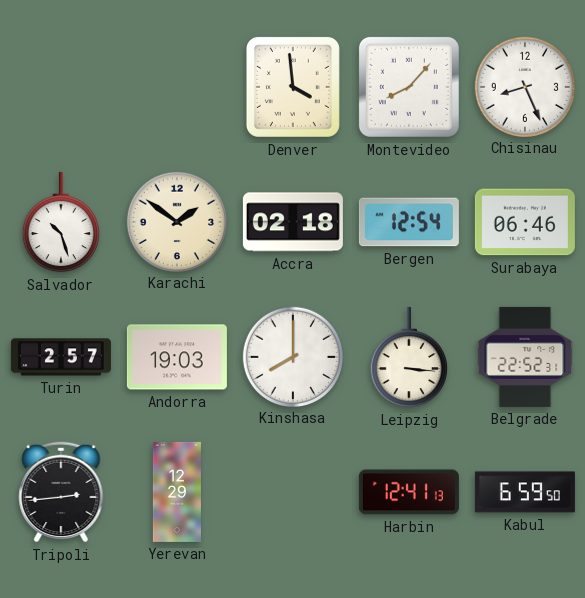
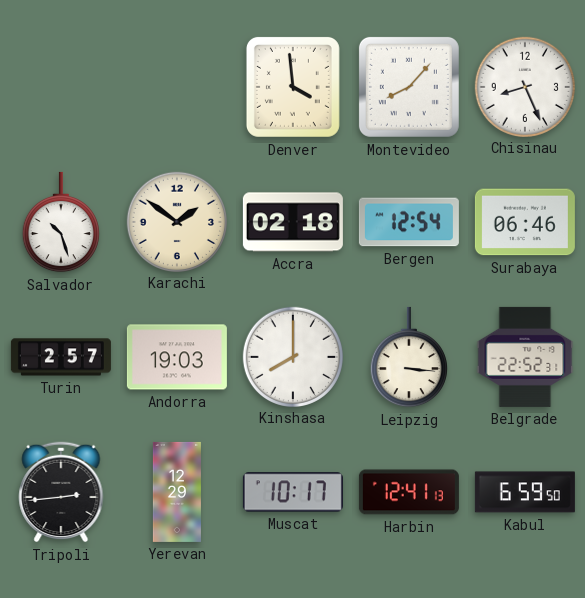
Muscat: none -> 10:17
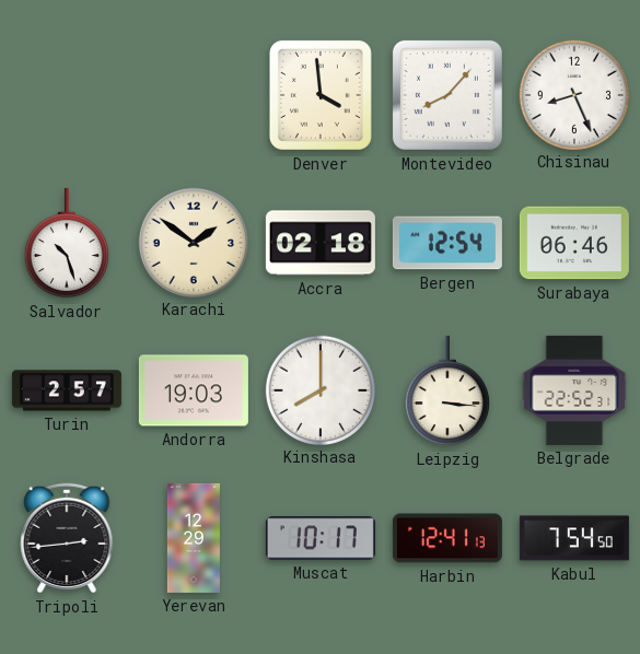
Kabul: 6:59 -> 7:54
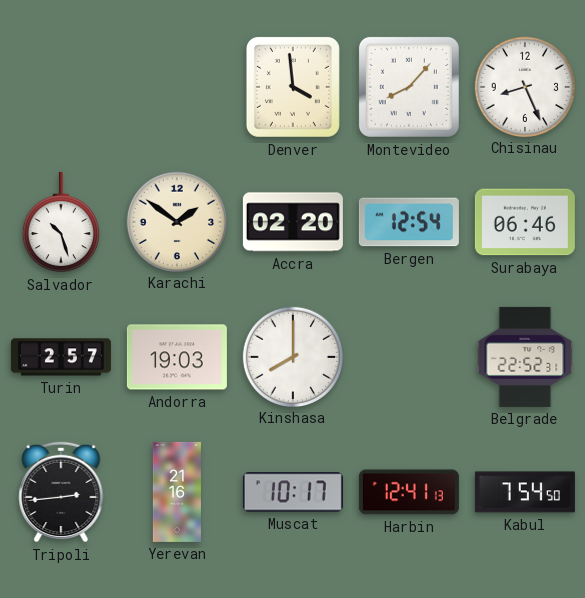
Accra: 02:18 -> 02:20
Leipzig: 3:16 -> none
Yerevan: 12:29 -> 21:16
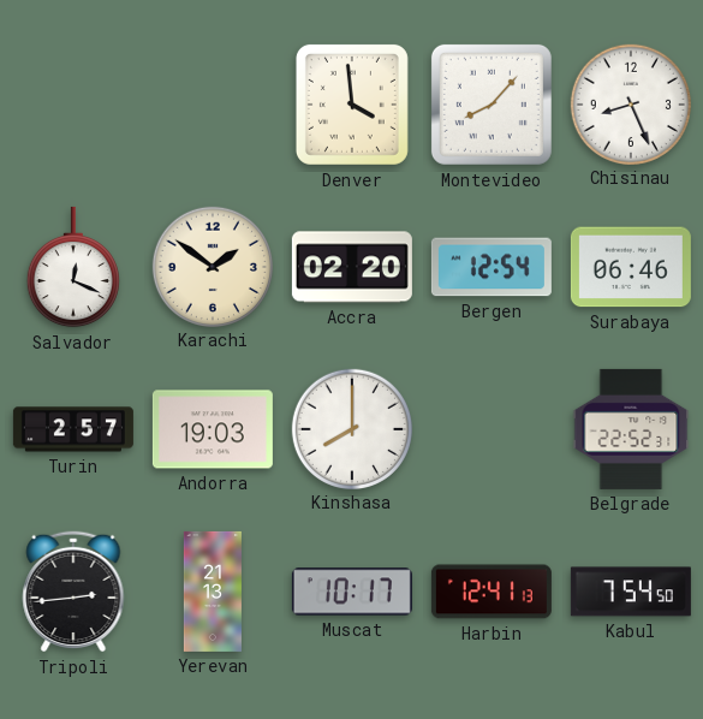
Salvador: 10:27 -> 12:19
Yerevan: 21:16 -> 21:13
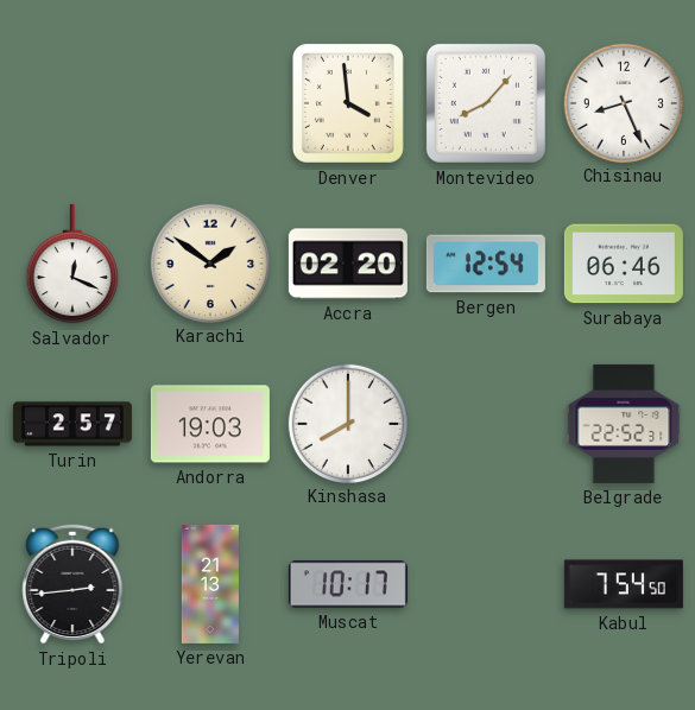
Harbin: 12:41 -> none
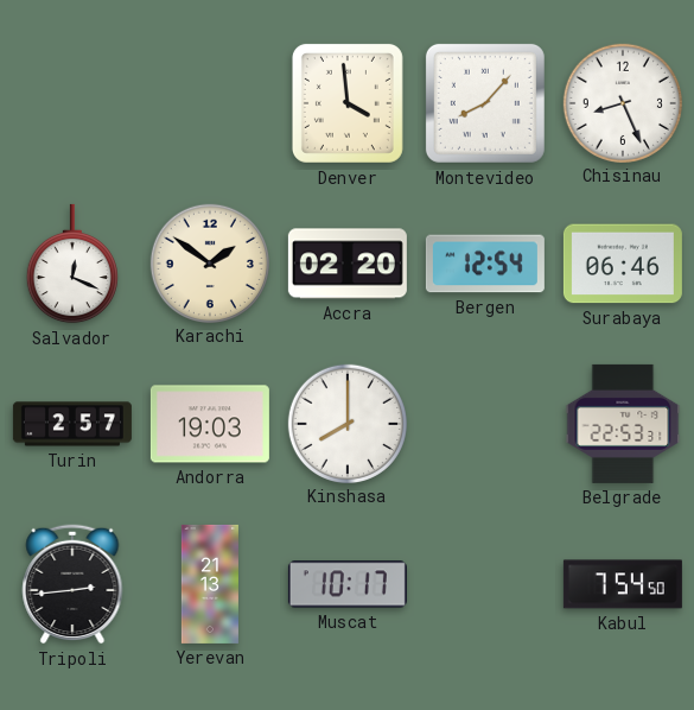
Belgrade: 22:52 -> 22:53
